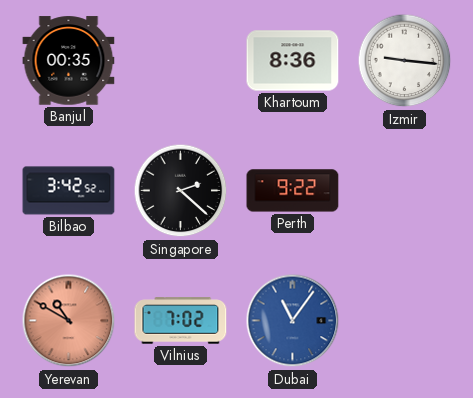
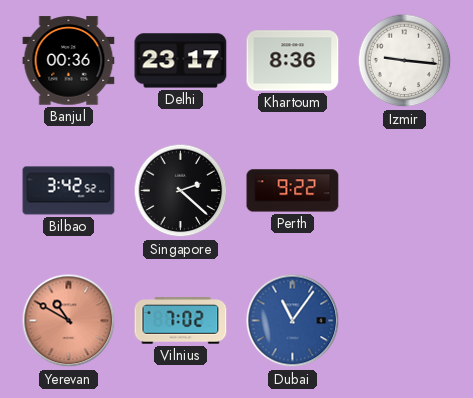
Banjul: 00:35 -> 00:36
Delhi: none -> 23:17
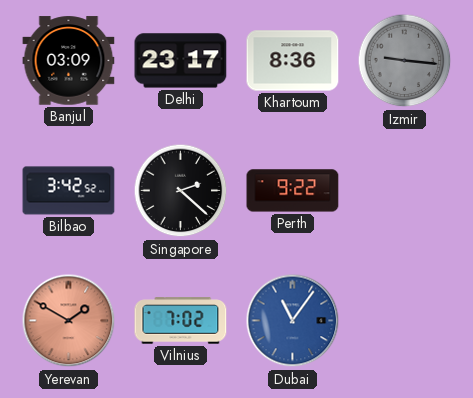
Banjul: 00:36 -> 03:09
Izmir dial: white -> grey
Yerevan: 10:50 -> 1:50
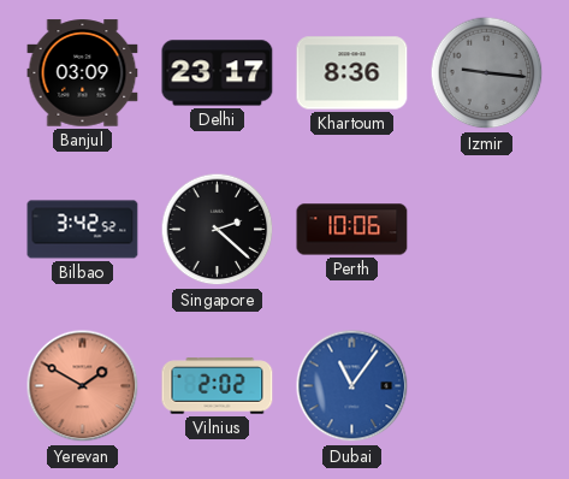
Perth: 9:22 -> 10:06
Vilnius: 7:02 -> 2:02
